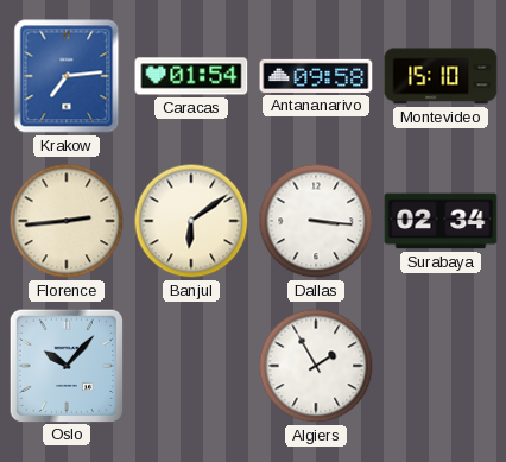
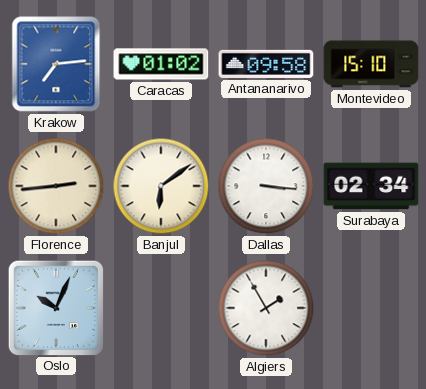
Caracas: 01:54 -> 01:02
Oslo: 10:07 -> 10:04
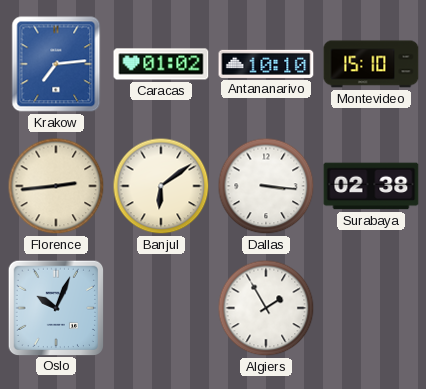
Antananarivo: 09:58 -> 10:10
Surabaya: 02:34 -> 02:38
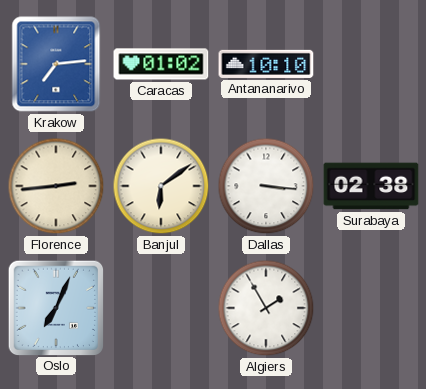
Montevideo: 15:10 -> none
Oslo: 10:04 -> 7:04
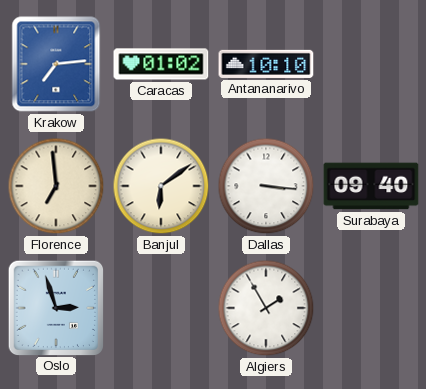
Florence: 2:44 -> 6:59
Surabaya: 02:38 -> 09:40
Oslo: 7:04 -> 2:57
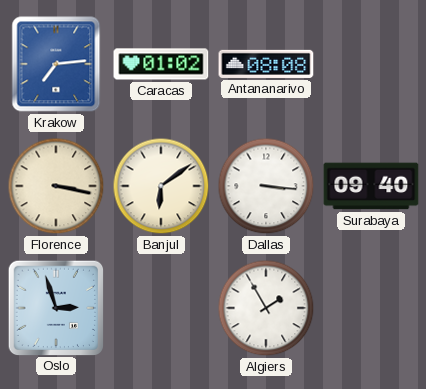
Antananarivo: 10:10 -> 08:08
Florence: 6:59 -> 3:17
